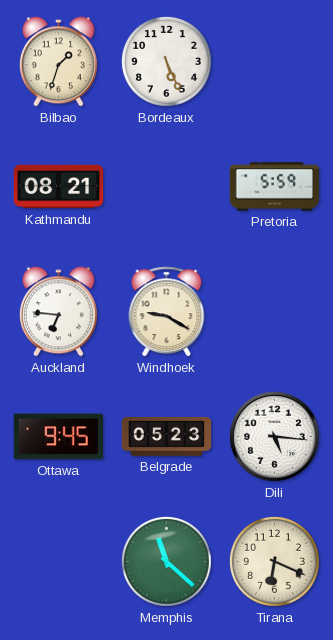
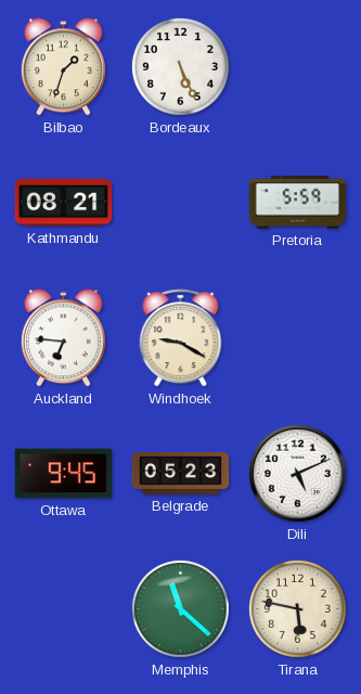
Dili: 5:16 -> 5:11
Tirana: 6:19 -> 5:47
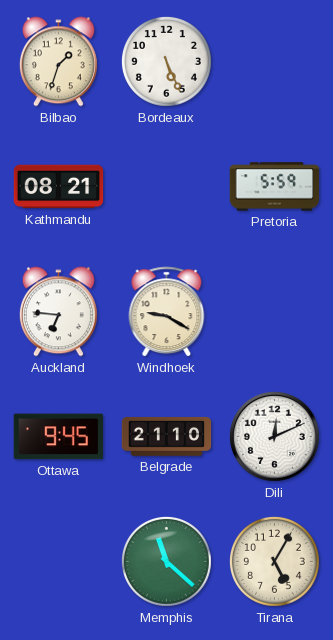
Belgrade: 05:23 -> 21:10
Dili: 5:11 -> 12:11
Tirana: 5:47 -> 5:05
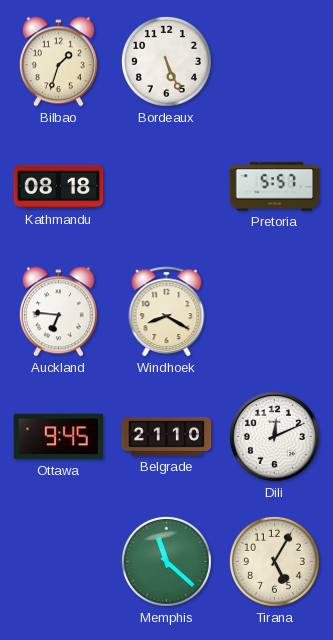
Kathmandu: 08:21 -> 08:18
Pretoria: 5:59 -> 5:57
Windhoek: 9:20 -> 8:20
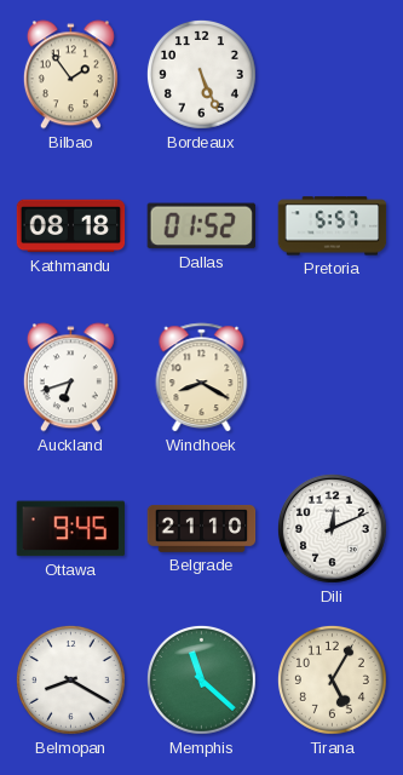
Bilbao: 1:33 -> 1:54
Dallas: none -> 01:52
Auckland: 6:46 -> 6:42
Belmopan: none -> 8:20
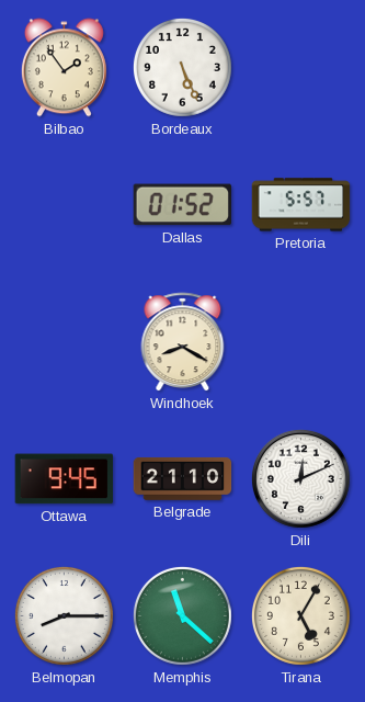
Kathmandu: 08:18 -> none
Auckland: 6:42 -> none
Belmopan: 8:20 -> 8:15
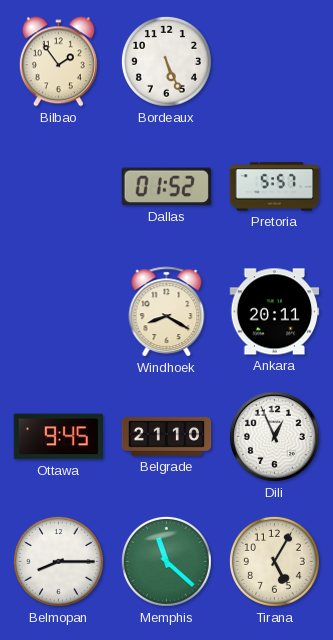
Ankara: none -> 20:11
Dili: 12:11 -> 12:56
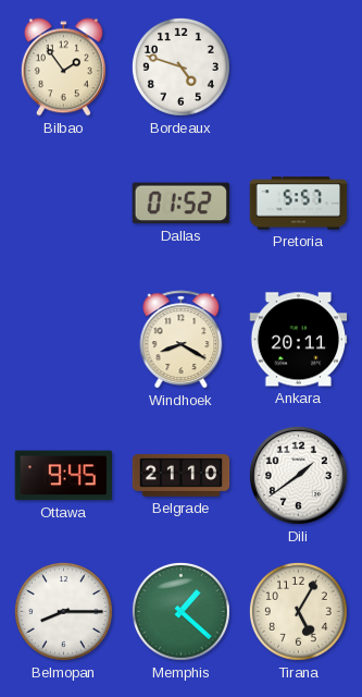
Bordeaux: 5:26 -> 4:48
Dili: 12:56 -> 1:39
Memphis: 11:22 -> 1:22
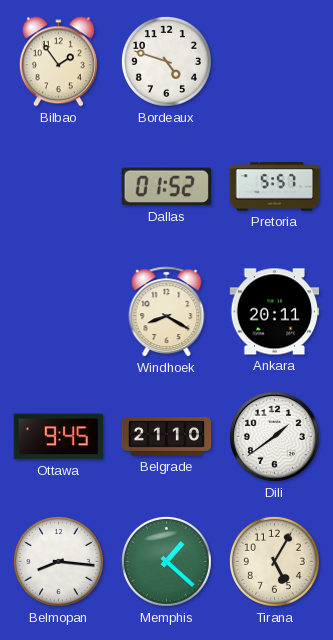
Belmopan: 8:15 -> 8:16
